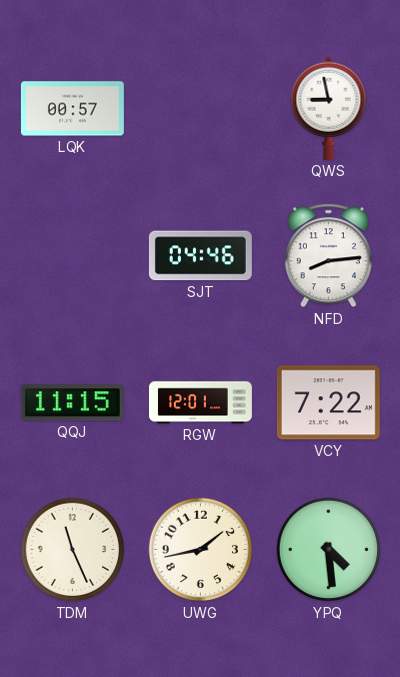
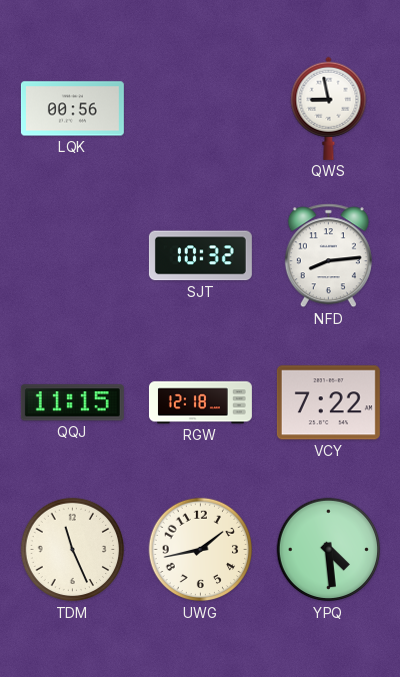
LQK: 00:57 -> 00:56
SJT: 04:46 -> 10:32
RGW: 12:01 -> 12:18
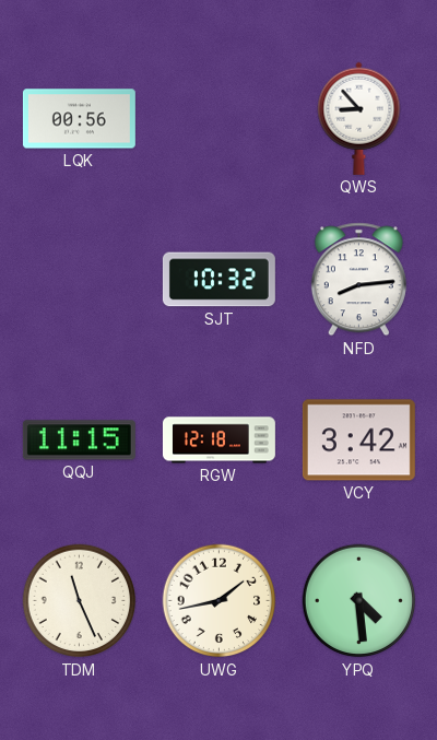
QWS: 8:58 -> 8:53
VCY: 7:22 -> 3:42
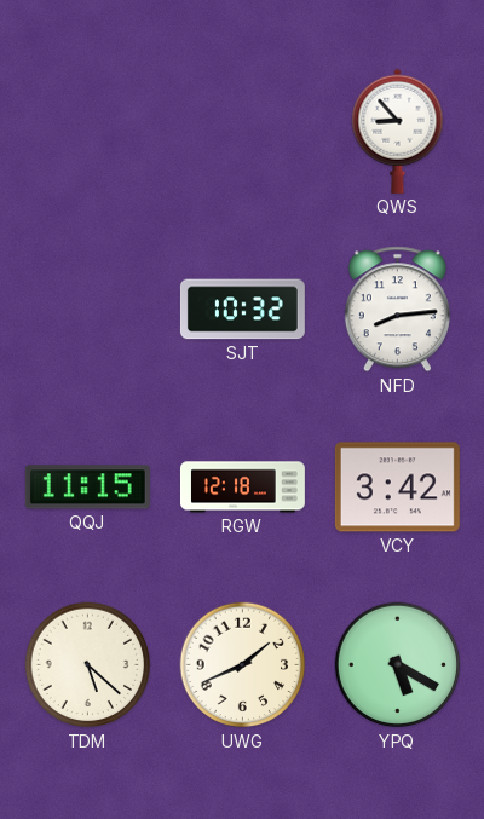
LQK: 00:56 -> none
TDM: 11:26 -> 5:22
UWG: 1:43 -> 1:41
YPQ: 4:29 -> 5:20
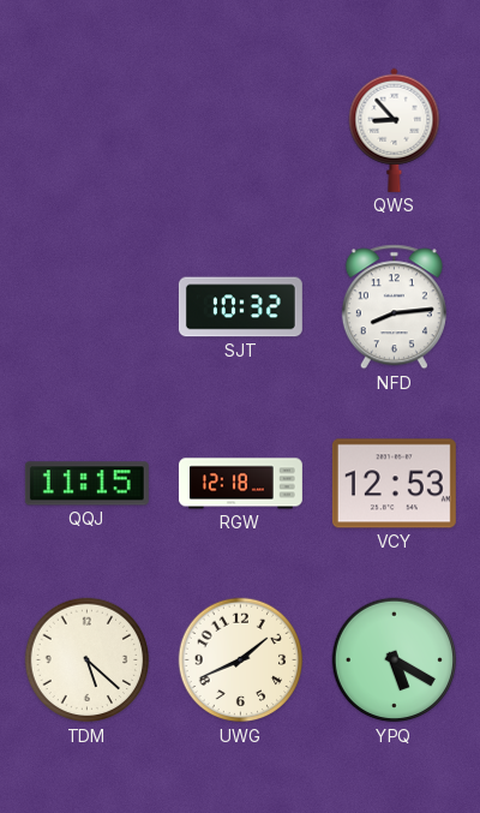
VCY: 3:42 -> 12:53
